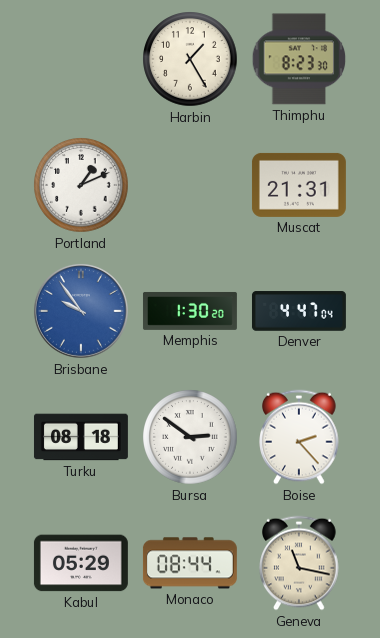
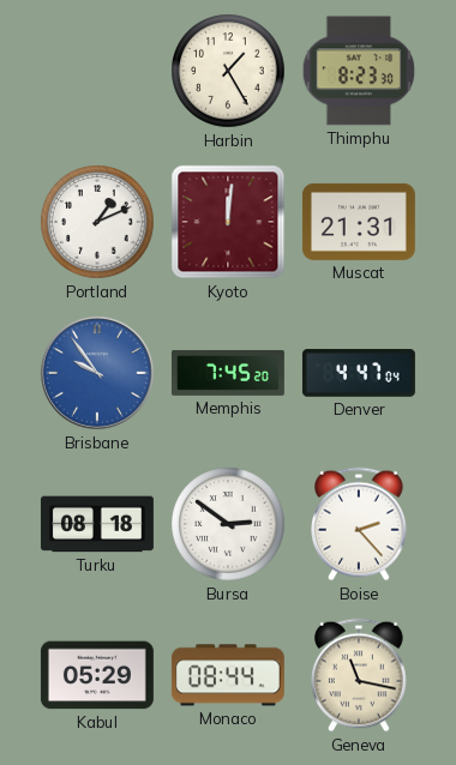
Kyoto: none -> 12:01
Memphis: 1:30 -> 7:45
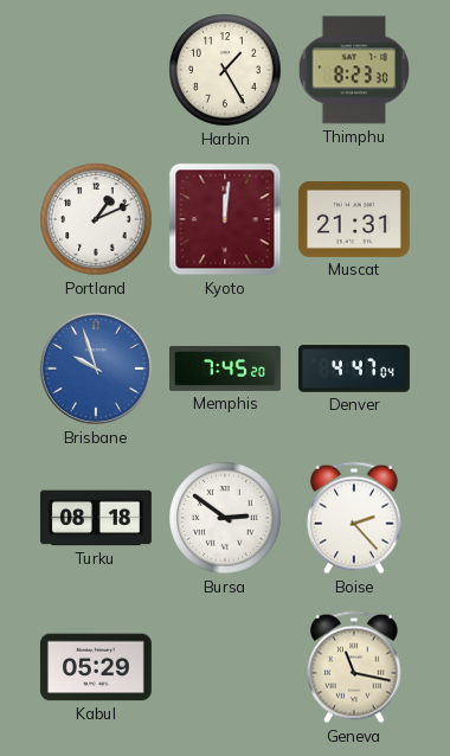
Brisbane: 9:54 -> 9:57
Monaco: 08:44 -> none
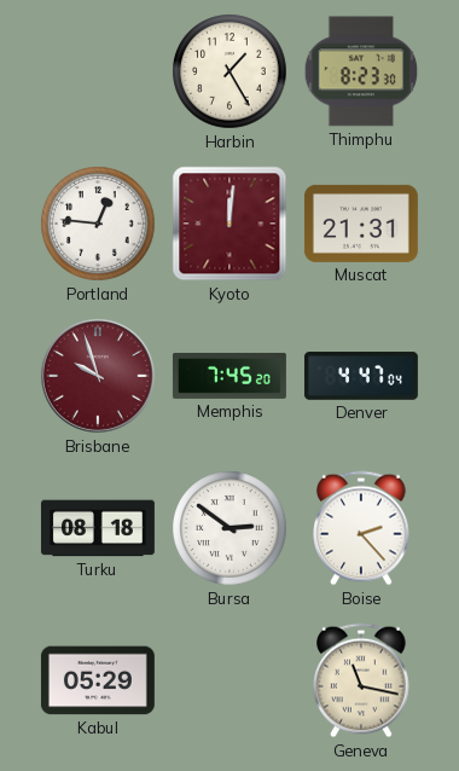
Portland: 1:11 -> 12:46
Brisbane dial: blue -> burgundy
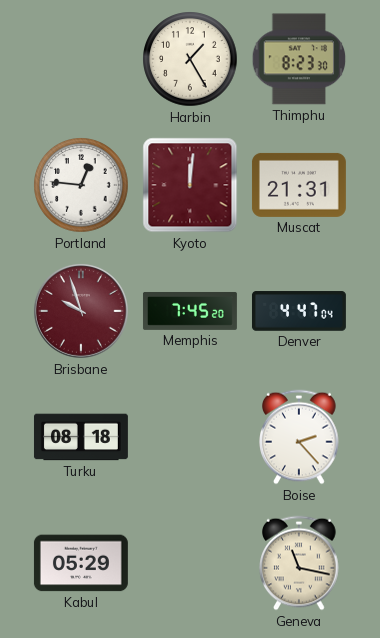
Bursa: 2:51 -> none
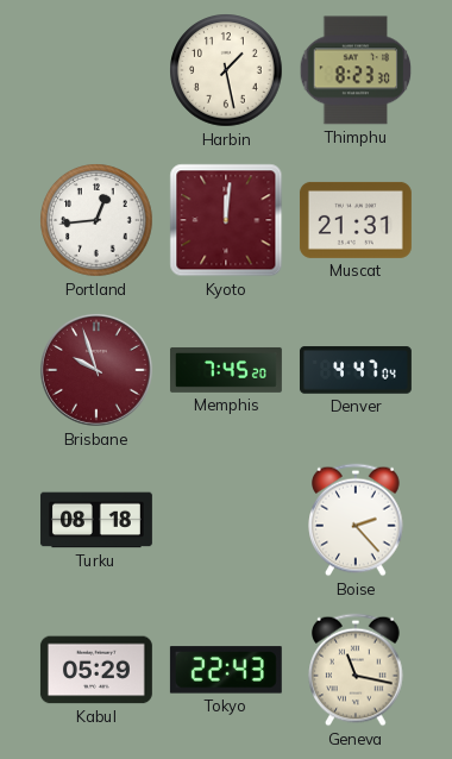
Harbin: 1:25 -> 1:28
Portland: 12:46 -> 12:44
Tokyo: none -> 22:43
